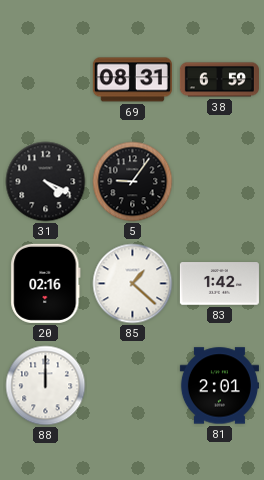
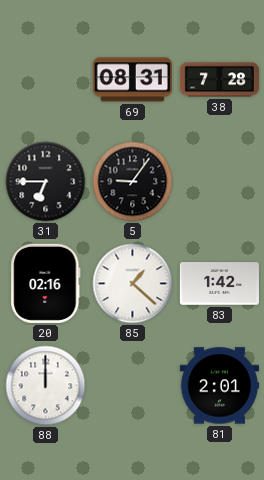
38: 6:59 -> 7:28
31: 4:19 -> 6:45
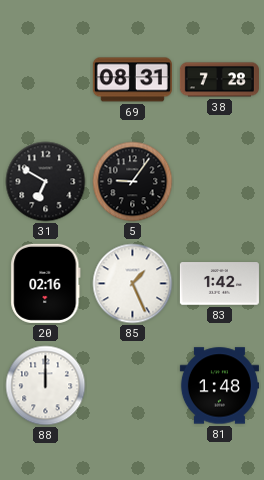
31: 6:45 -> 6:50
85: 1:22 -> 1:26
81: 2:01 -> 1:48
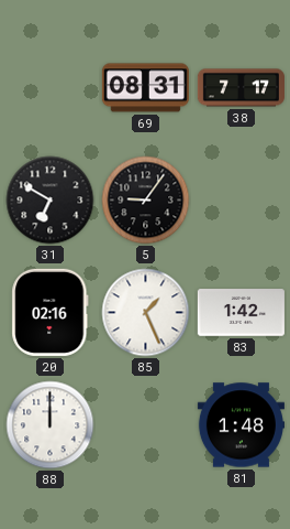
38: 7:28 -> 7:17
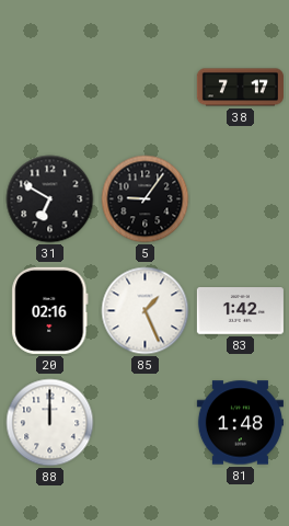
69: 08:31 -> none
